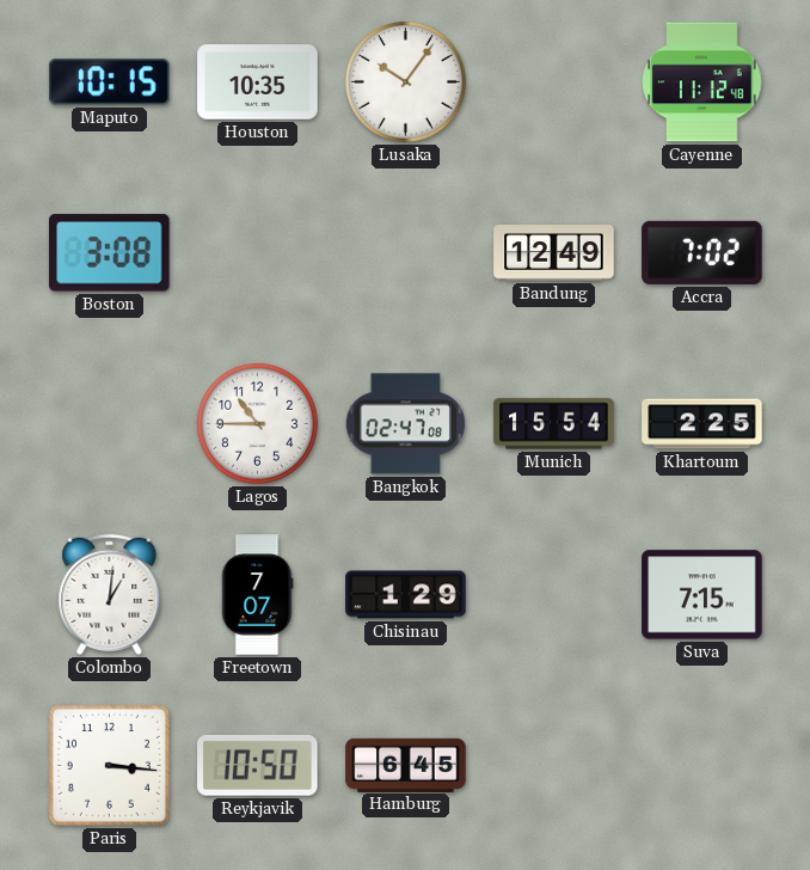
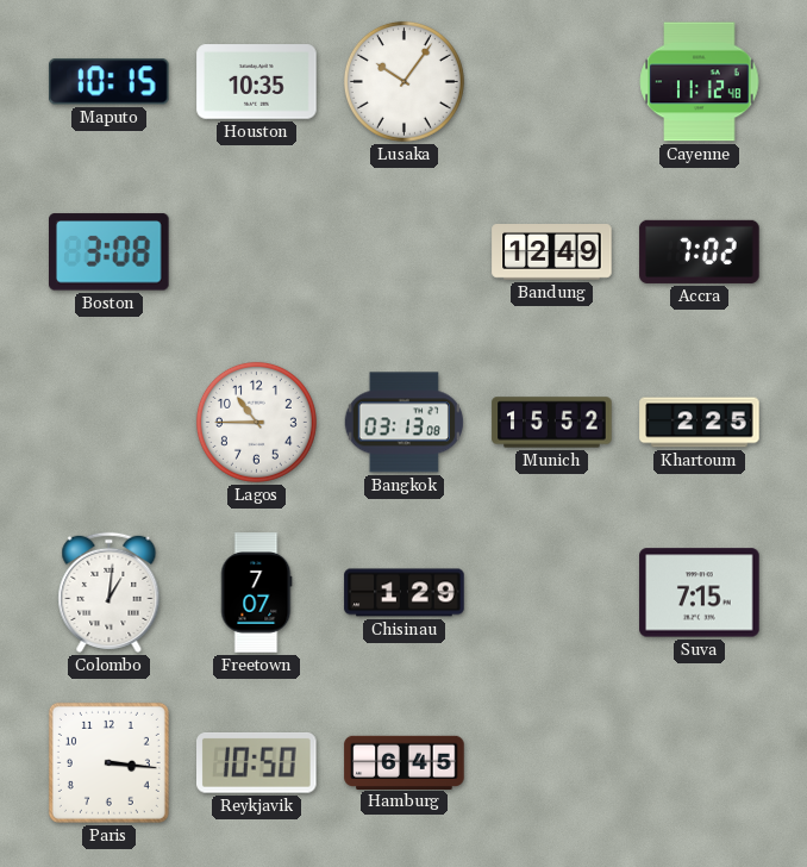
Bangkok: 02:47 -> 03:13
Munich: 15:54 -> 15:52
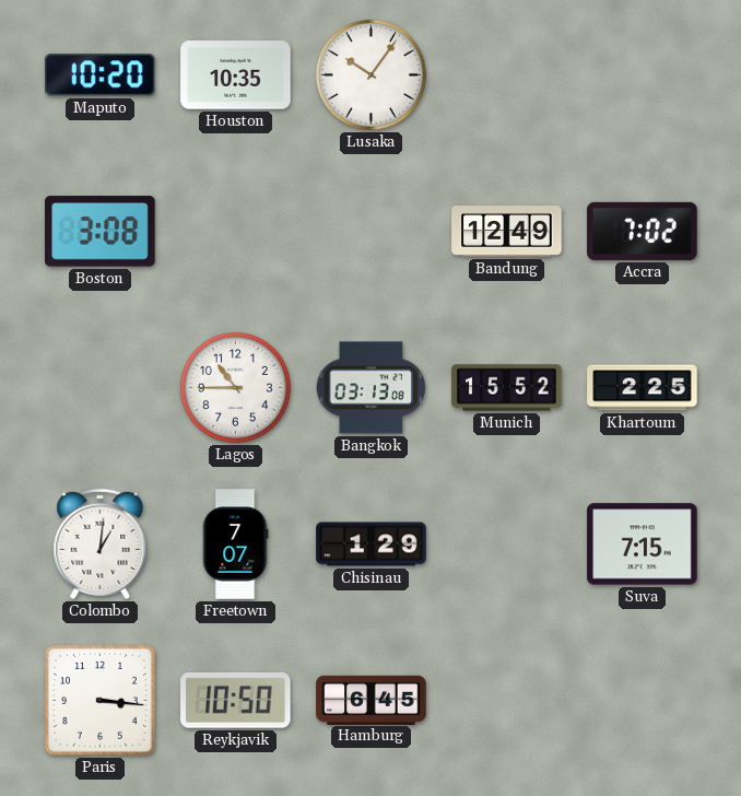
Maputo: 10:15 -> 10:20
Cayenne: 11:12 -> none
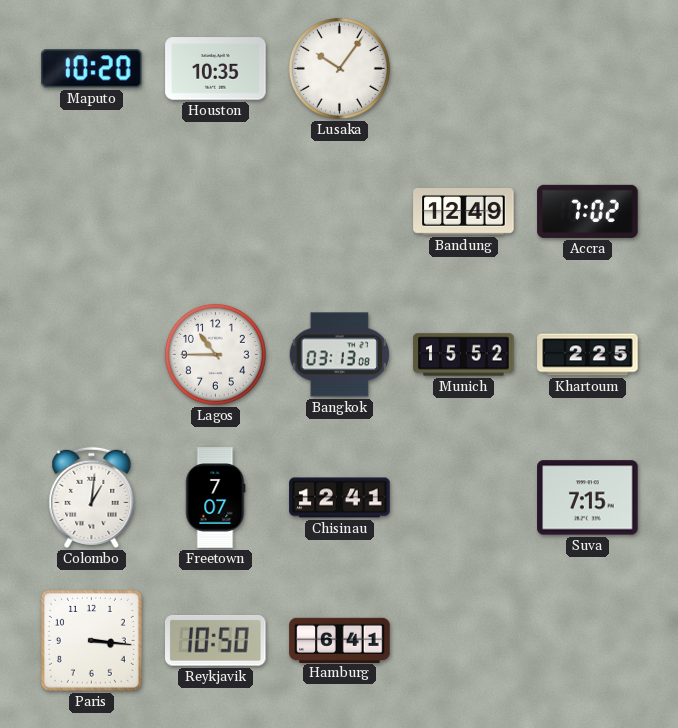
Boston: 3:08 -> none
Chisinau: 1:29 -> 12:41
Hamburg: 6:45 -> 6:41
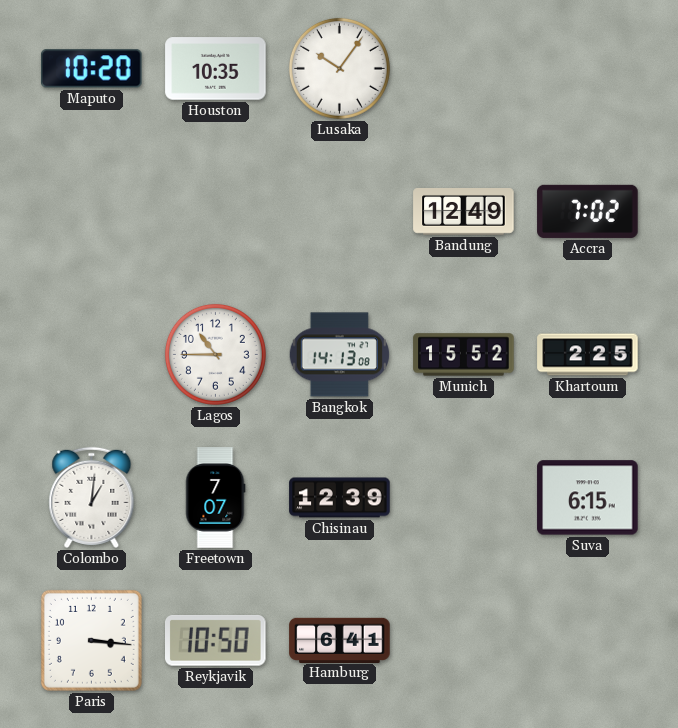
Bangkok: 03:13 -> 14:13
Chisinau: 12:41 -> 12:39
Suva: 7:15 -> 6:15
